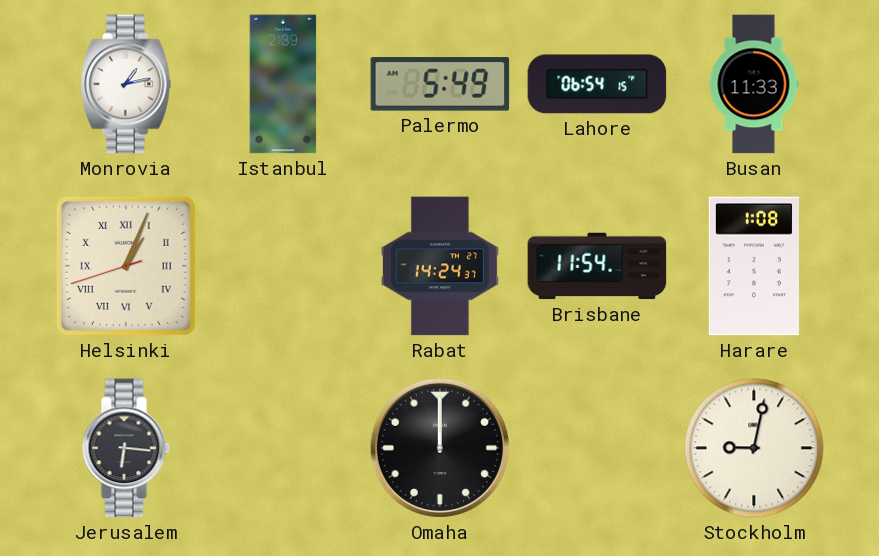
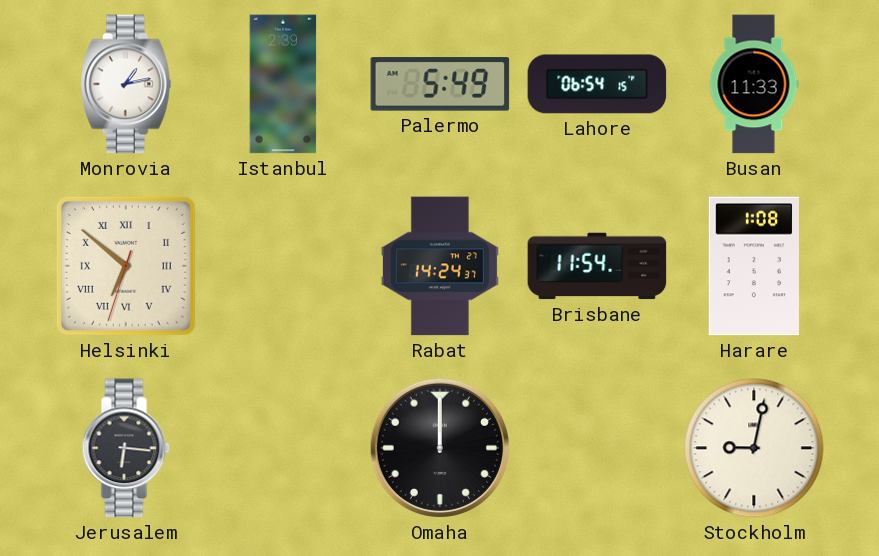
Helsinki: 1:03 -> 6:51
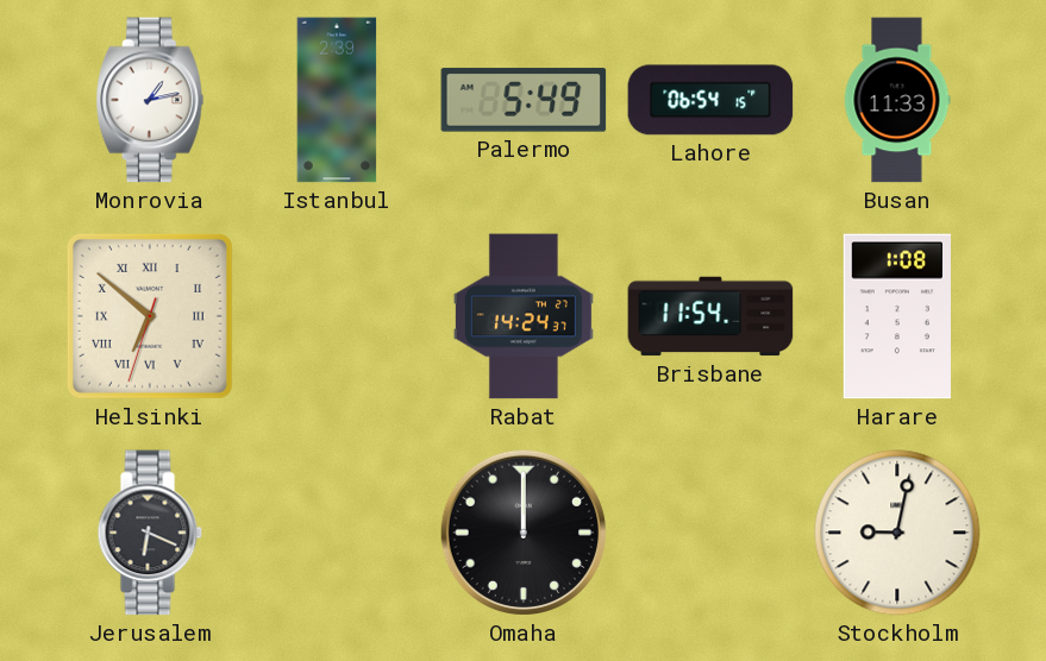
Jerusalem: 6:16 -> 6:19
